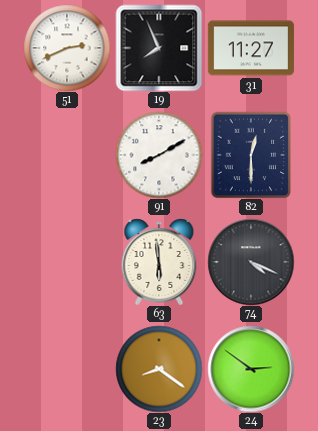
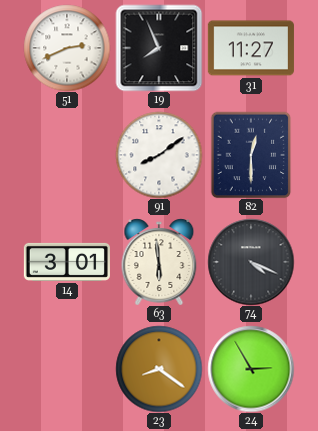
91: 8:10 -> 8:09
14: none -> 3:01
24: 2:51 -> 2:55
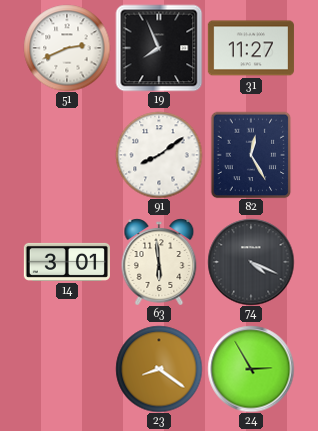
82: 12:30 -> 12:25
